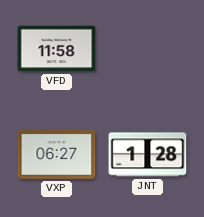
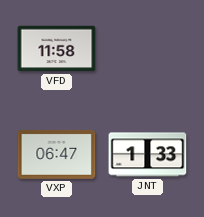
VXP: 06:27 -> 06:47
JNT: 1:28 -> 1:33
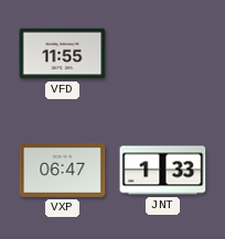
VFD: 11:58 -> 11:55
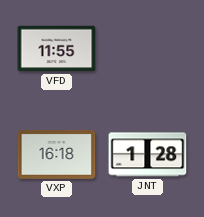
VXP: 06:47 -> 16:18
JNT: 1:33 -> 1:28
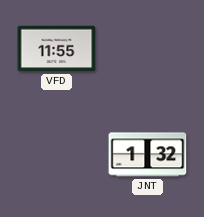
VXP: 16:18 -> none
JNT: 1:28 -> 1:32
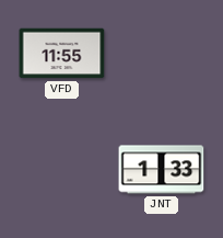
JNT: 1:32 -> 1:33
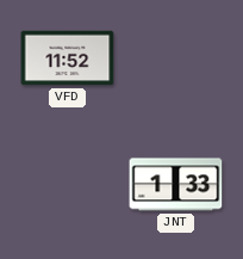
VFD: 11:55 -> 11:52
